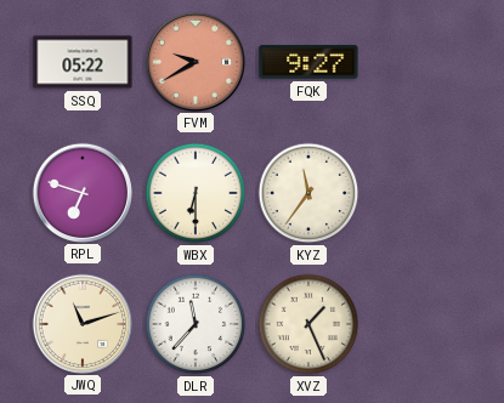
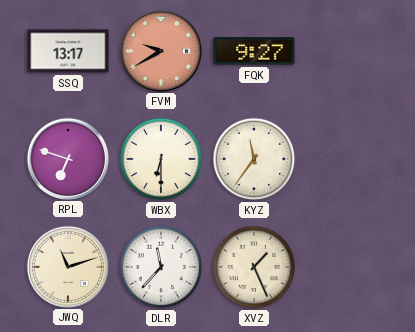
SSQ: 05:22 -> 13:17
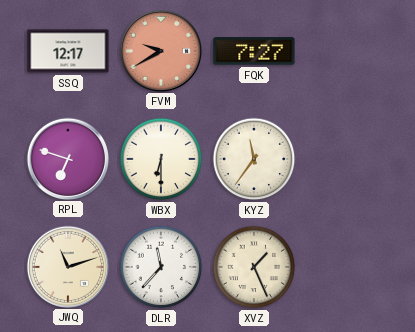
SSQ: 13:17 -> 12:17
FQK: 9:27 -> 7:27
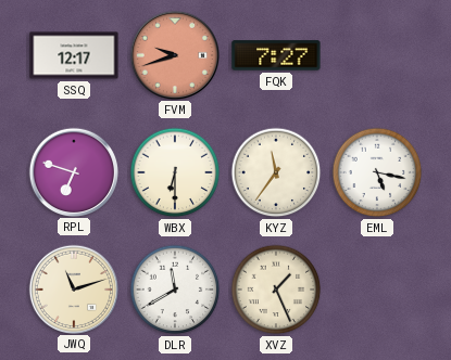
FVM: 9:40 -> 9:42
EML: none -> 5:17
DLR: 11:37 -> 11:40
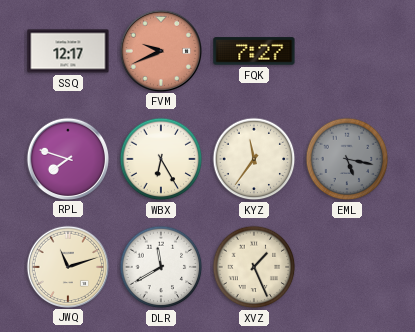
FVM: 9:42 -> 9:41
RPL: 6:48 -> 7:48
WBX: 6:30 -> 6:25
EML dial: white -> grey
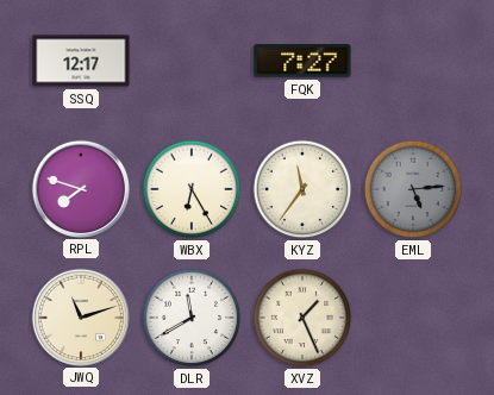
FVM: 9:41 -> none
EML: 5:17 -> 5:14
